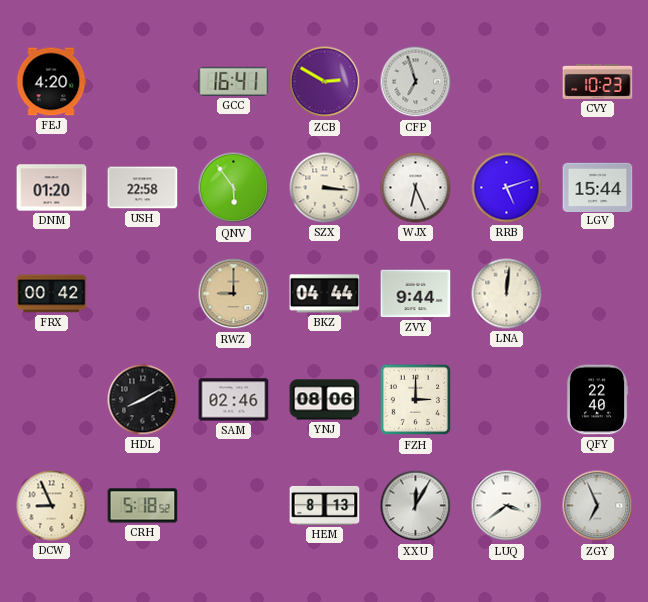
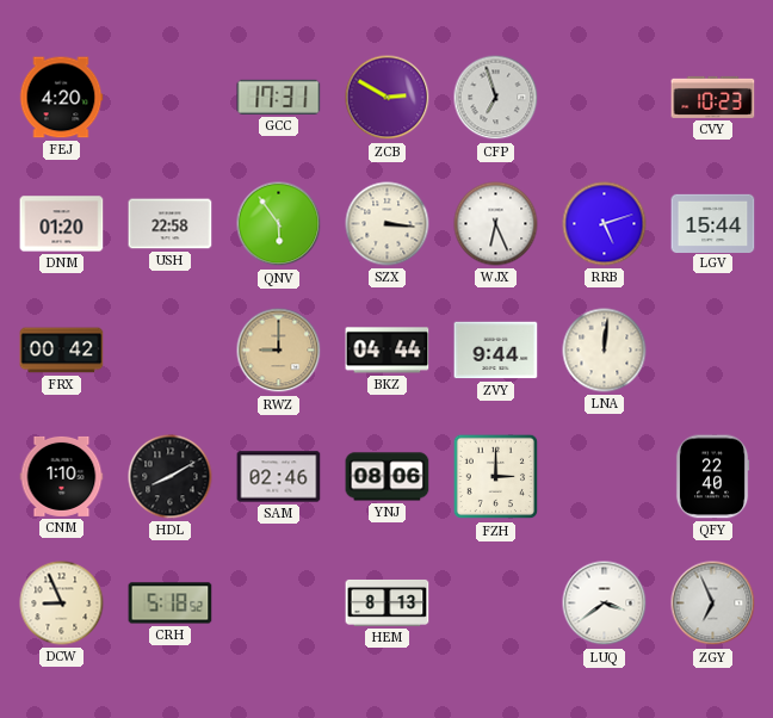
GCC: 16:41 -> 17:31
CNM: none -> 1:10
XXU: 12:05 -> none
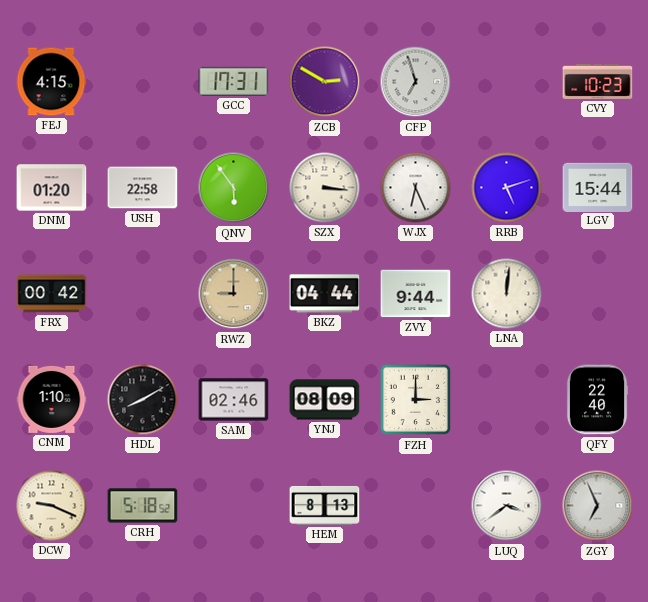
FEJ: 4:20 -> 4:15
YNJ: 08:06 -> 08:09
DCW: 8:56 -> 9:19
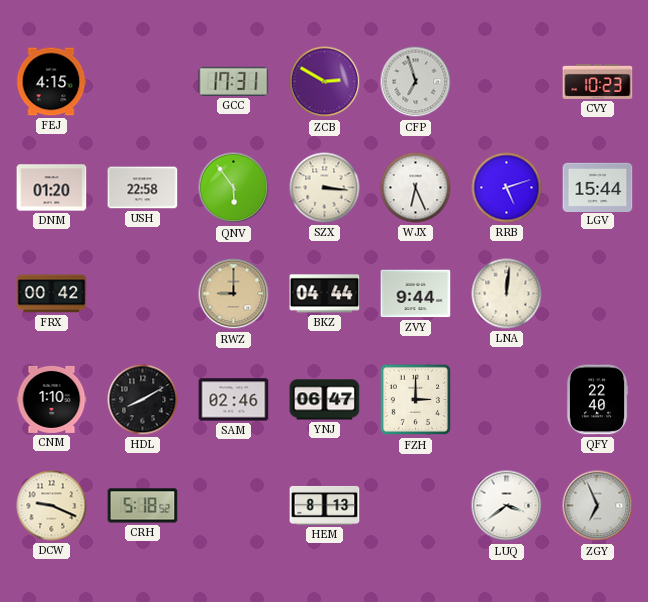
YNJ: 08:09 -> 06:47
